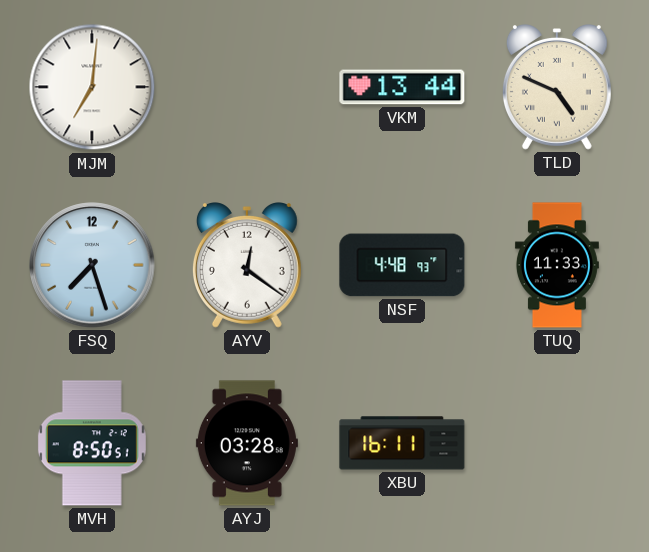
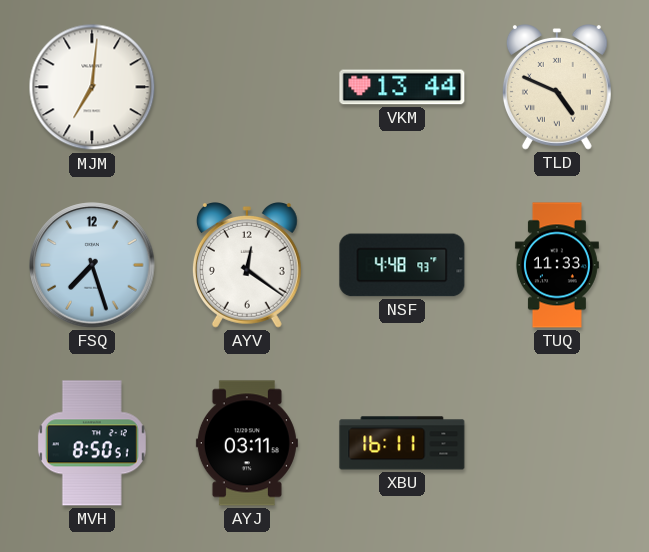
AYJ: 03:28 -> 03:11
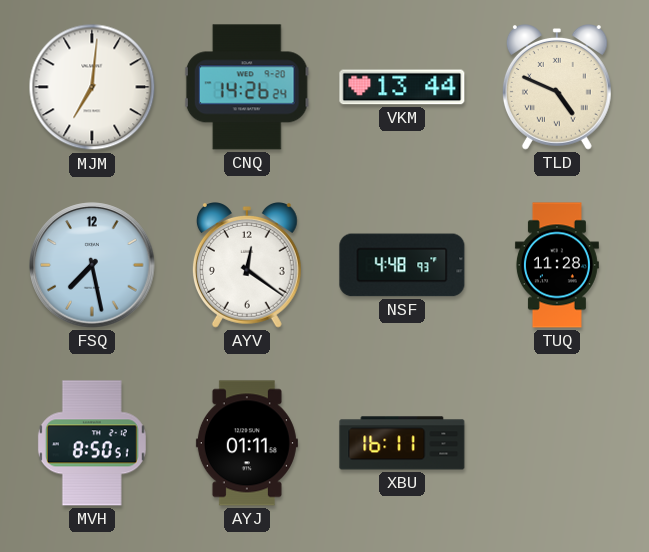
CNQ: none -> 14:26
FSQ: 7:27 -> 7:28
TUQ: 11:33 -> 11:28
AYJ: 03:11 -> 01:11
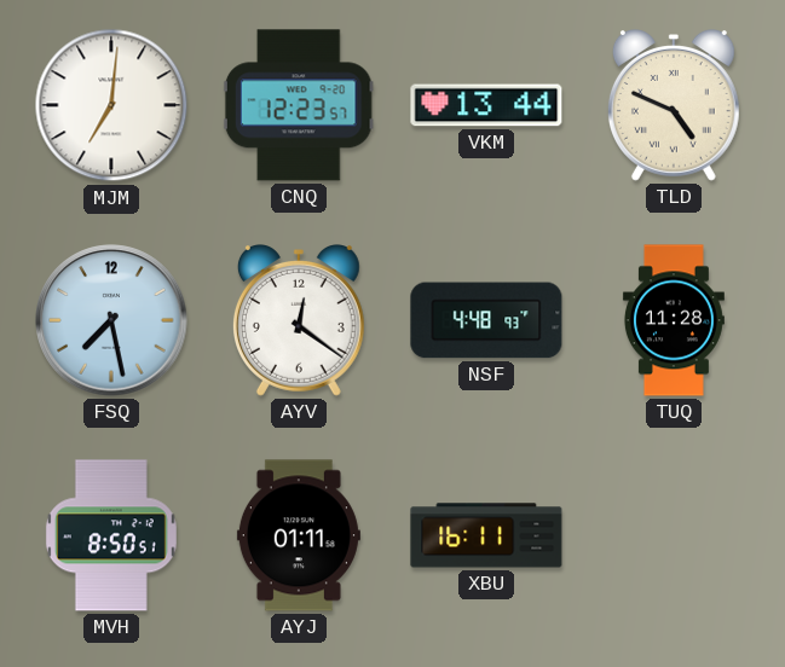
CNQ: 14:26 -> 12:23
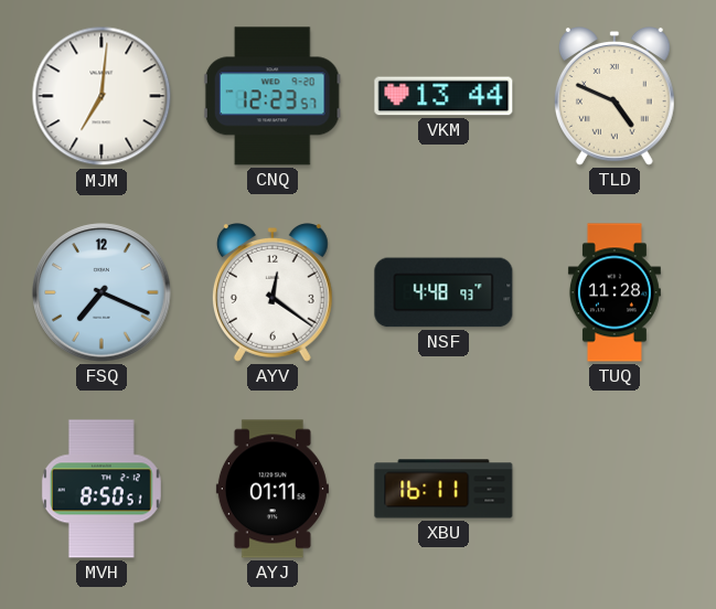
FSQ: 7:28 -> 7:19
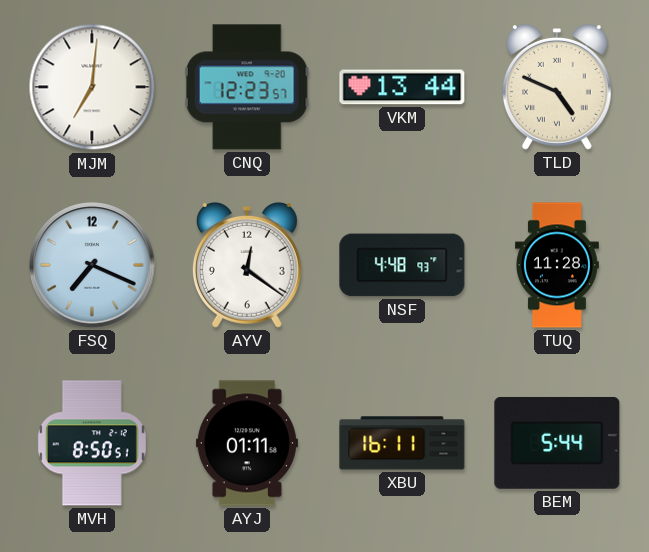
BEM: none -> 5:44
